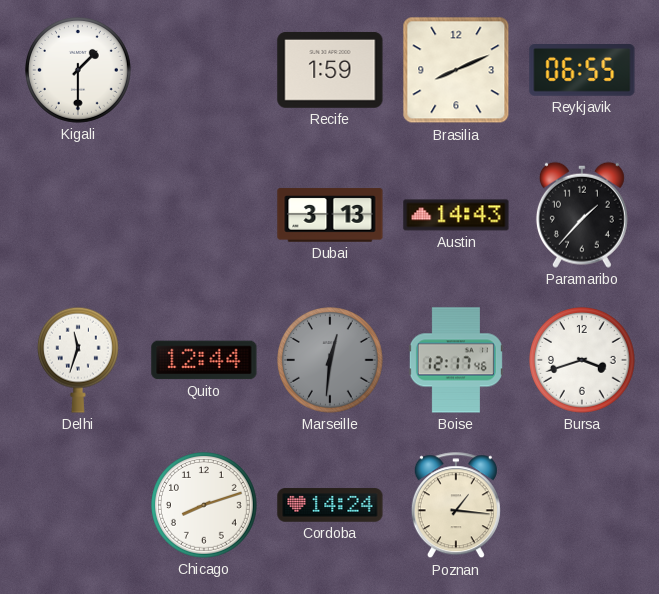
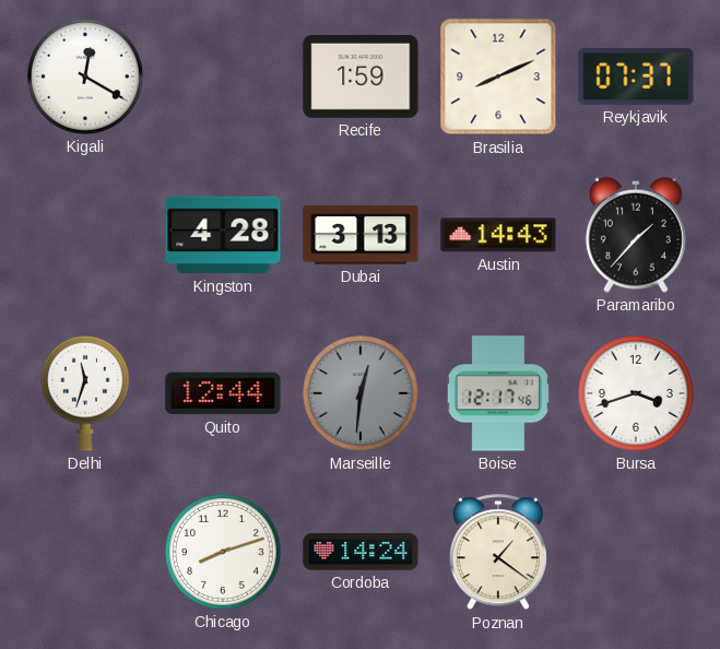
Kigali: 1:30 -> 12:20
Reykjavik: 06:55 -> 07:37
Kingston: none -> 4:28
Poznan: 1:16 -> 1:21
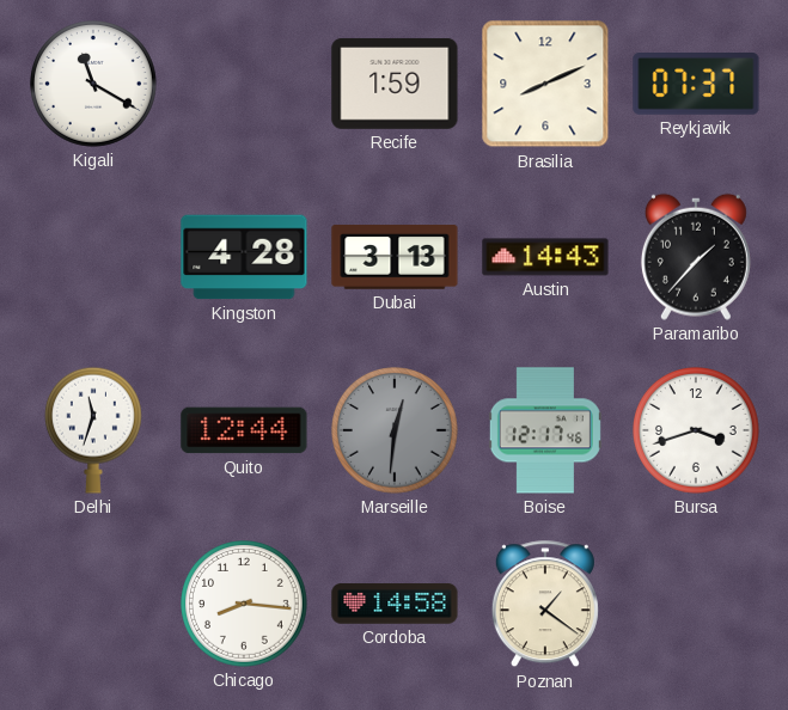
Kigali: 12:20 -> 11:20
Chicago: 8:12 -> 8:16
Cordoba: 14:24 -> 14:58
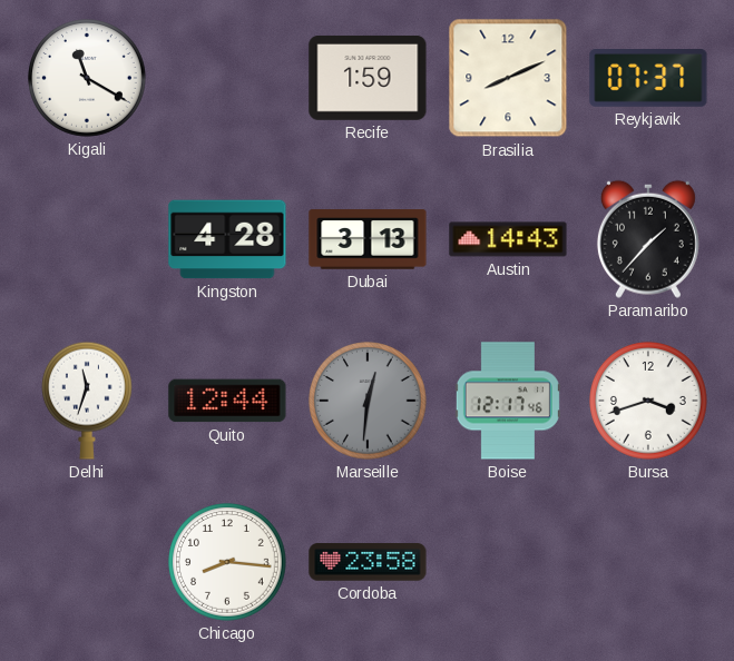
Cordoba: 14:58 -> 23:58
Poznan: 1:21 -> none
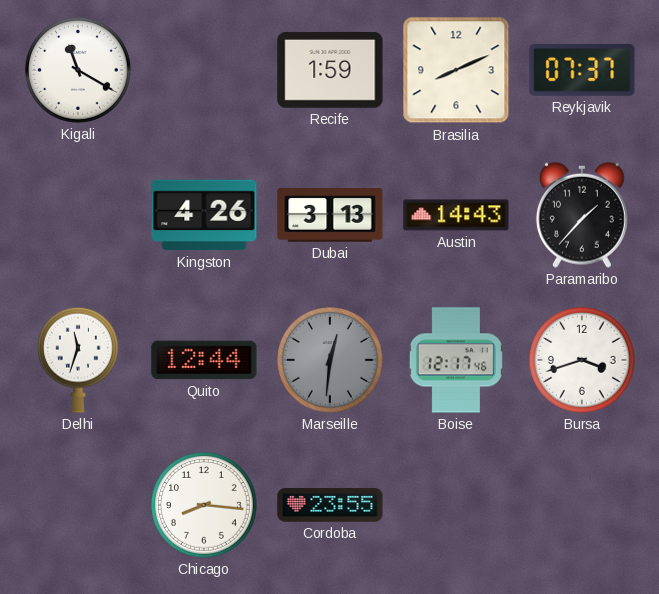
Kingston: 4:28 -> 4:26
Cordoba: 23:58 -> 23:55
